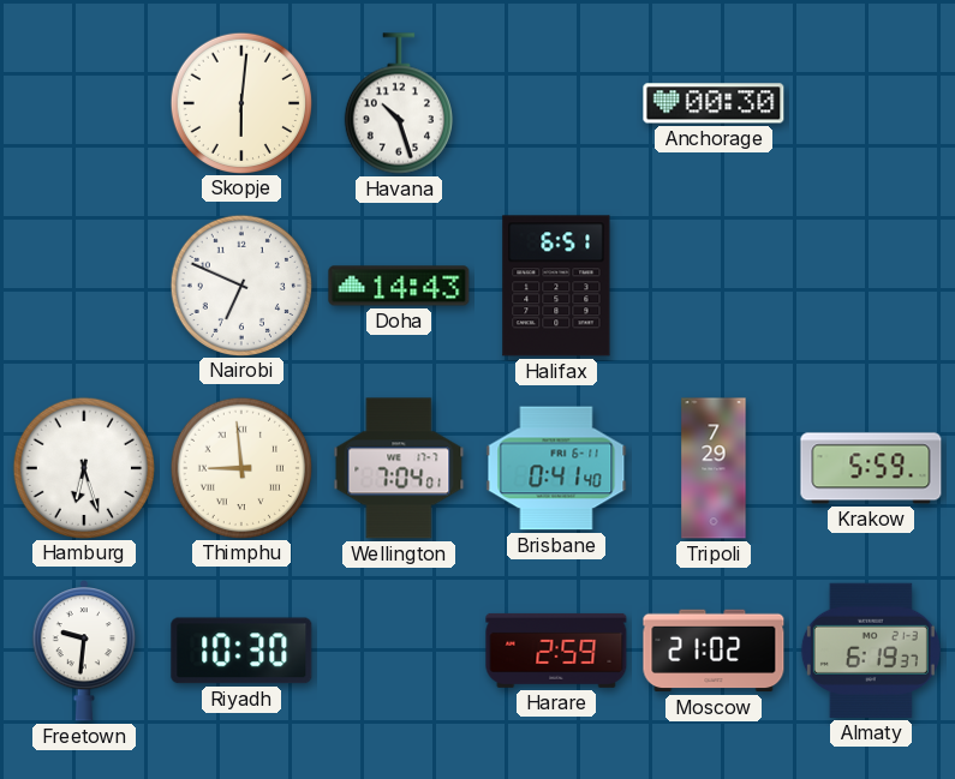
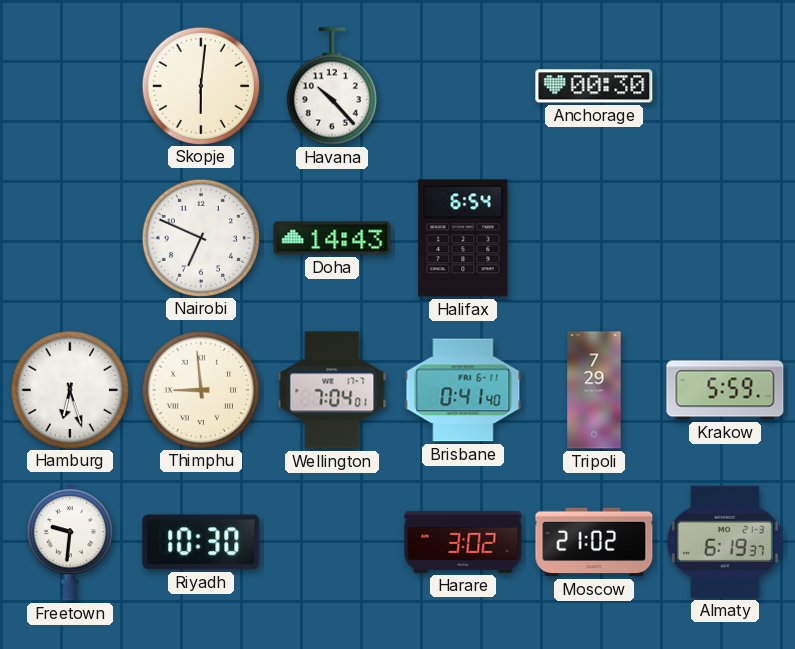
Havana: 10:27 -> 10:23
Halifax: 6:51 -> 6:54
Harare: 2:59 -> 3:02
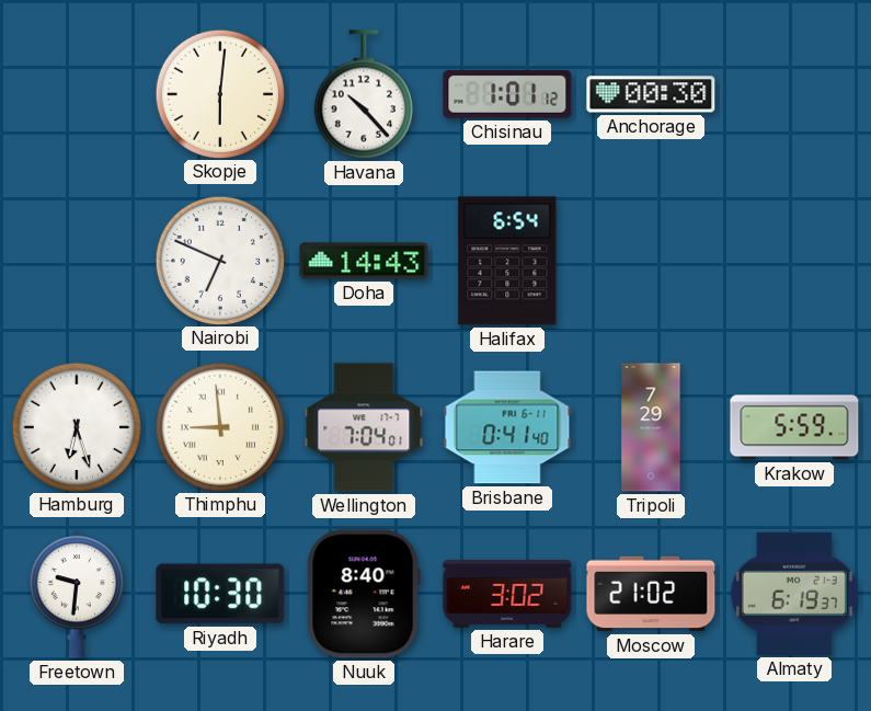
Chisinau: none -> 1:01
Nuuk: none -> 8:40
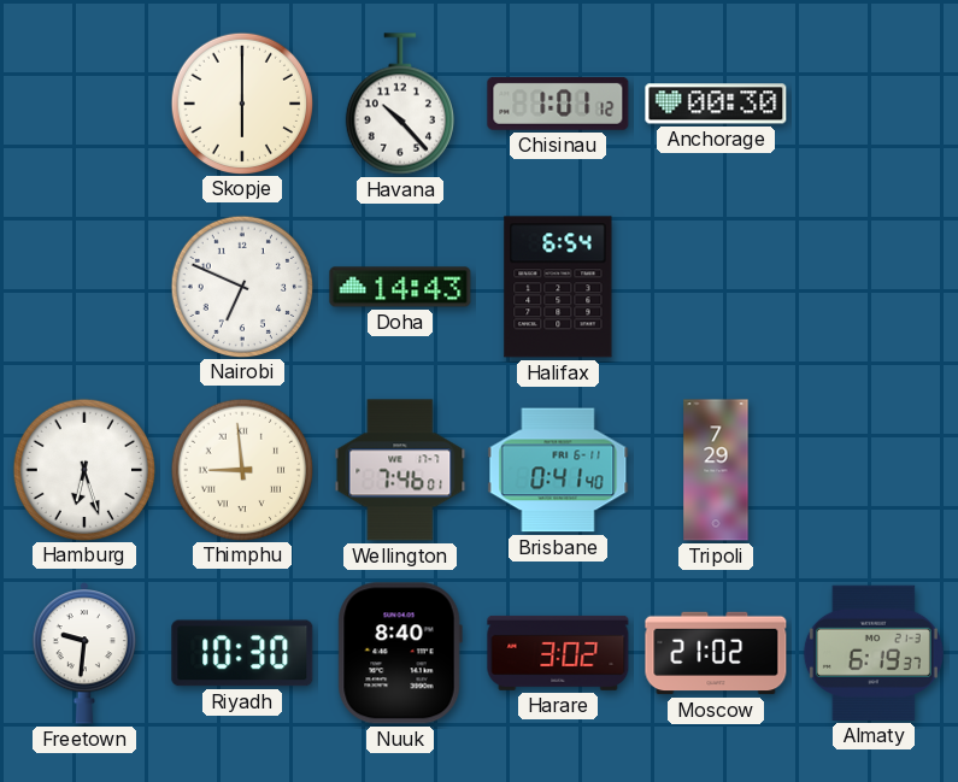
Skopje: 6:01 -> 6:00
Wellington: 7:04 -> 7:46
Krakow: 5:59 -> none
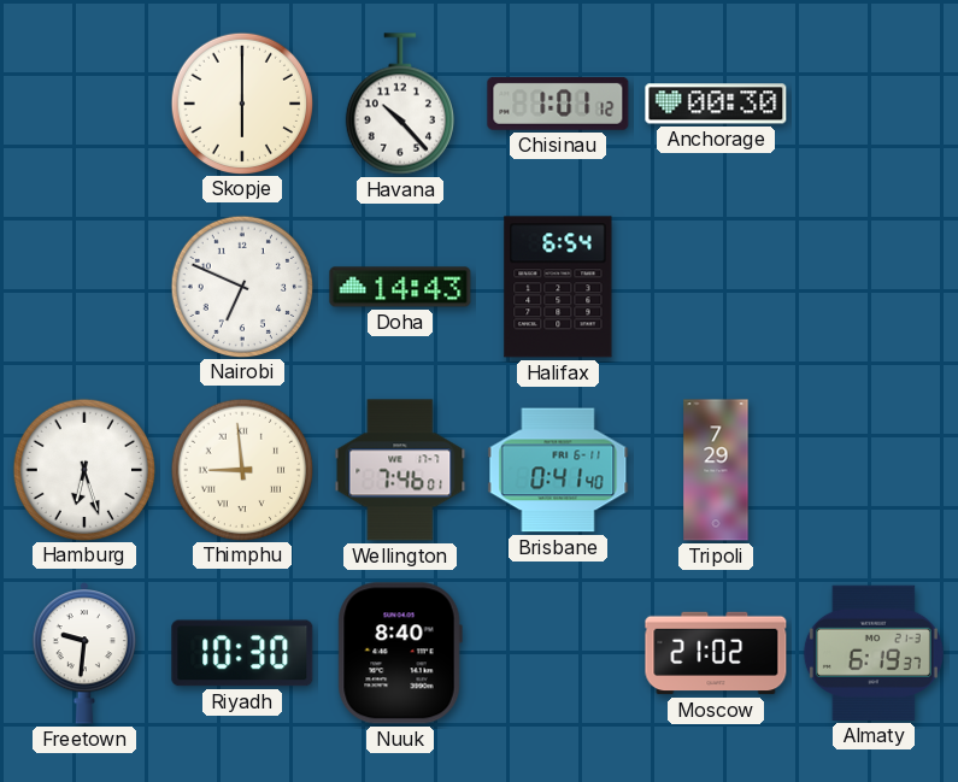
Harare: 3:02 -> none
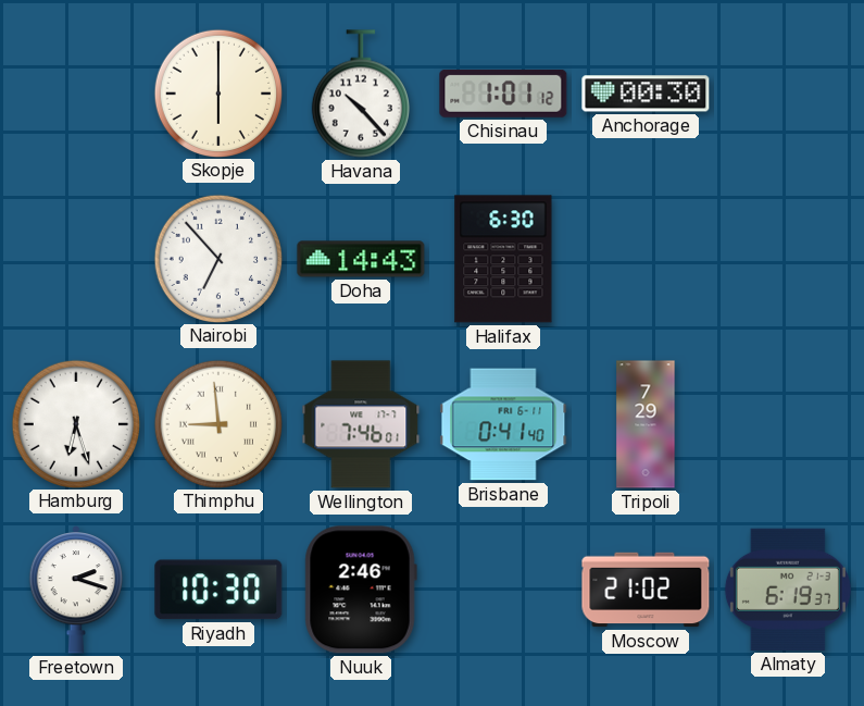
Nairobi: 6:49 -> 6:53
Halifax: 6:54 -> 6:30
Freetown: 9:31 -> 2:18
Nuuk: 8:40 -> 2:46
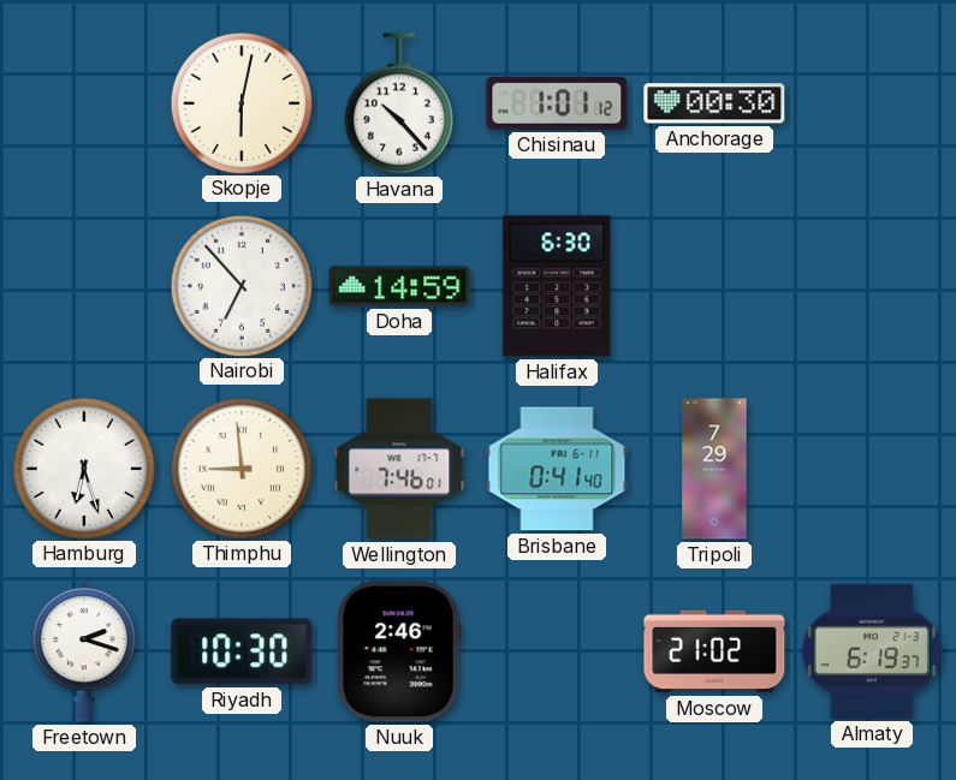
Skopje: 6:00 -> 6:02
Doha: 14:43 -> 14:59
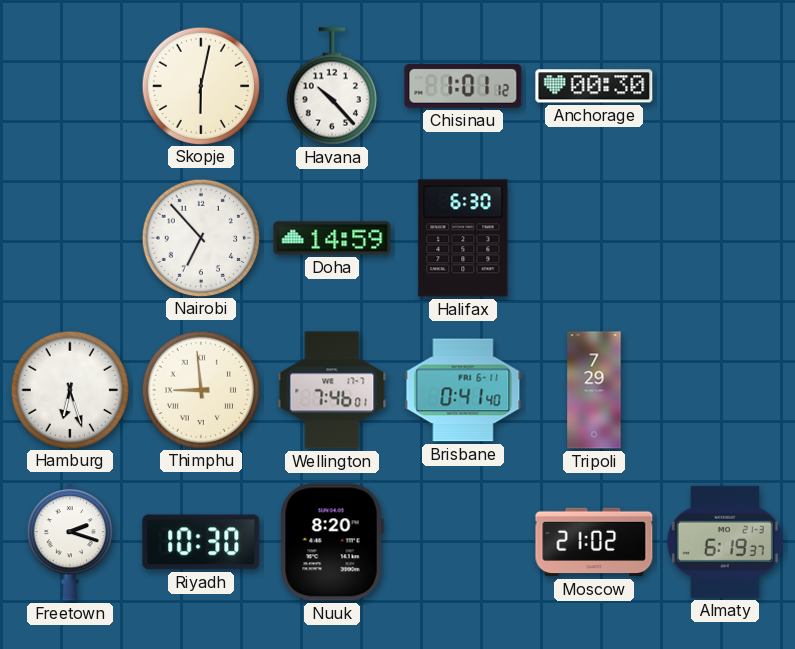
Nuuk: 2:46 -> 8:20
